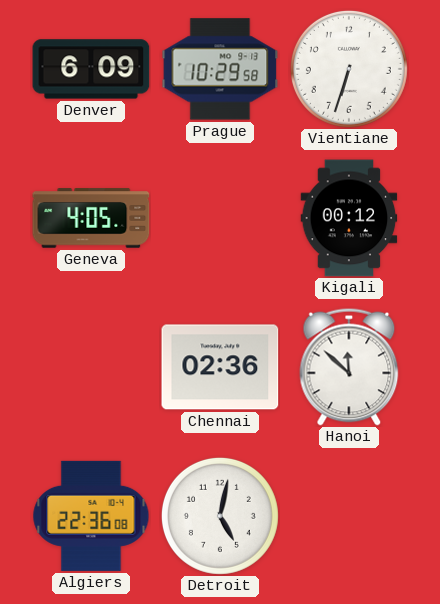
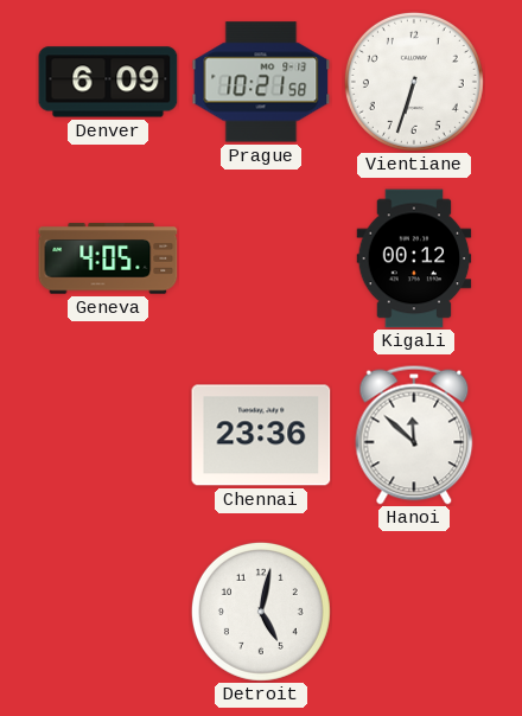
Prague: 10:29 -> 10:21
Chennai: 02:36 -> 23:36
Algiers: 22:36 -> none
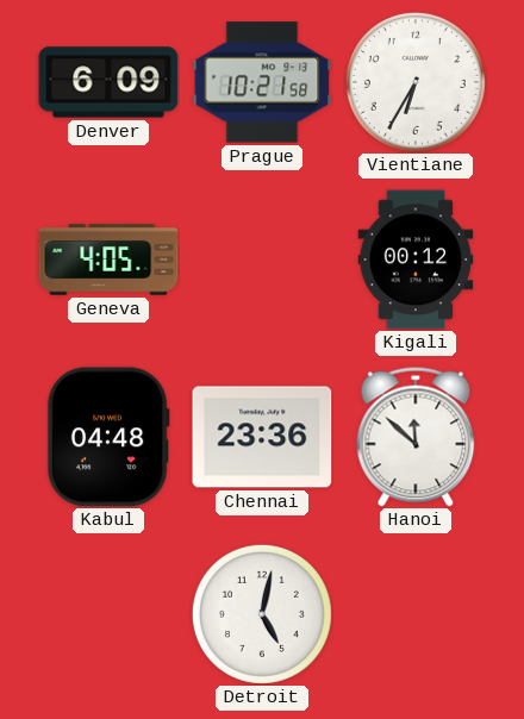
Vientiane: 6:33 -> 6:35
Kabul: none -> 04:48
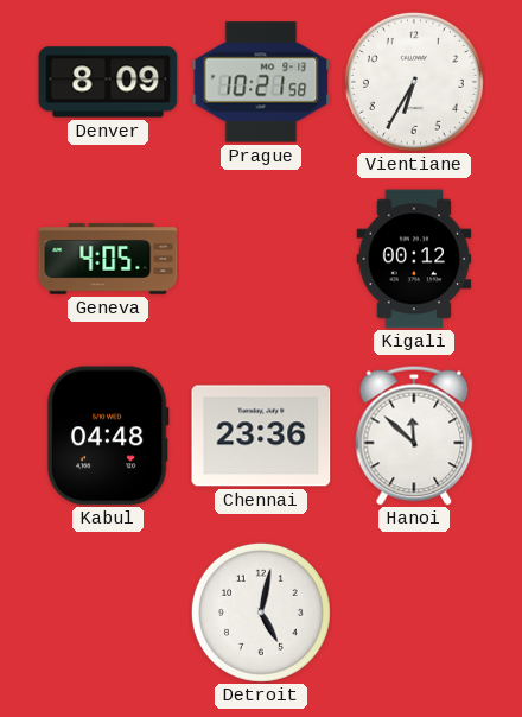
Denver: 6:09 -> 8:09
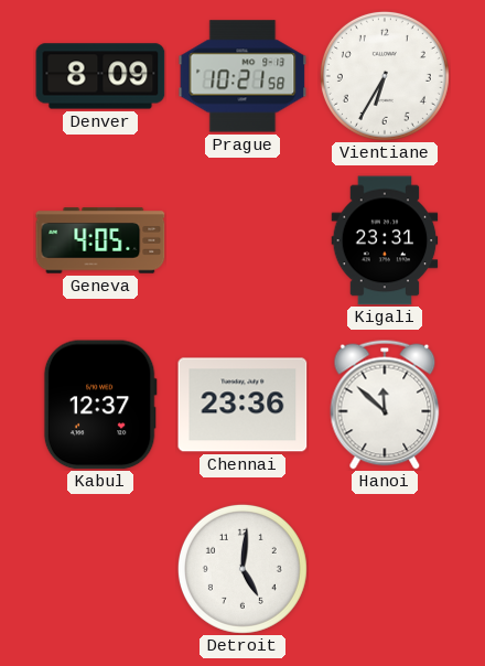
Kigali: 00:12 -> 23:31
Kabul: 04:48 -> 12:37
Detroit: 5:02 -> 5:01
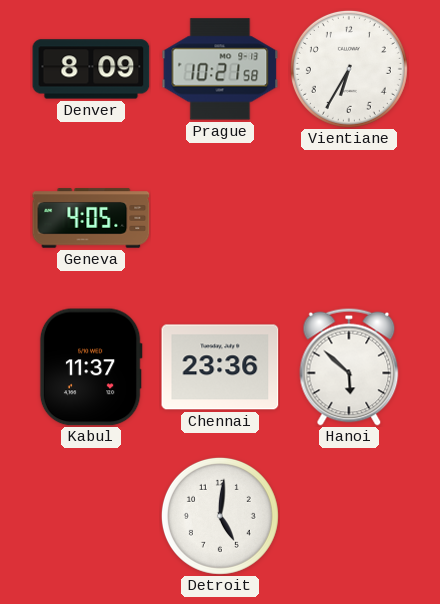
Kigali: 23:31 -> none
Kabul: 12:37 -> 11:37
Hanoi: 11:52 -> 5:52
